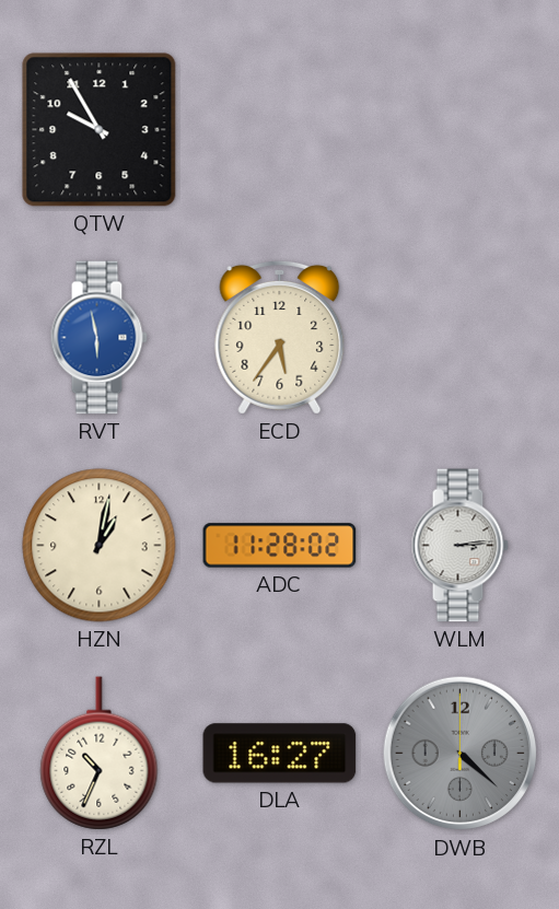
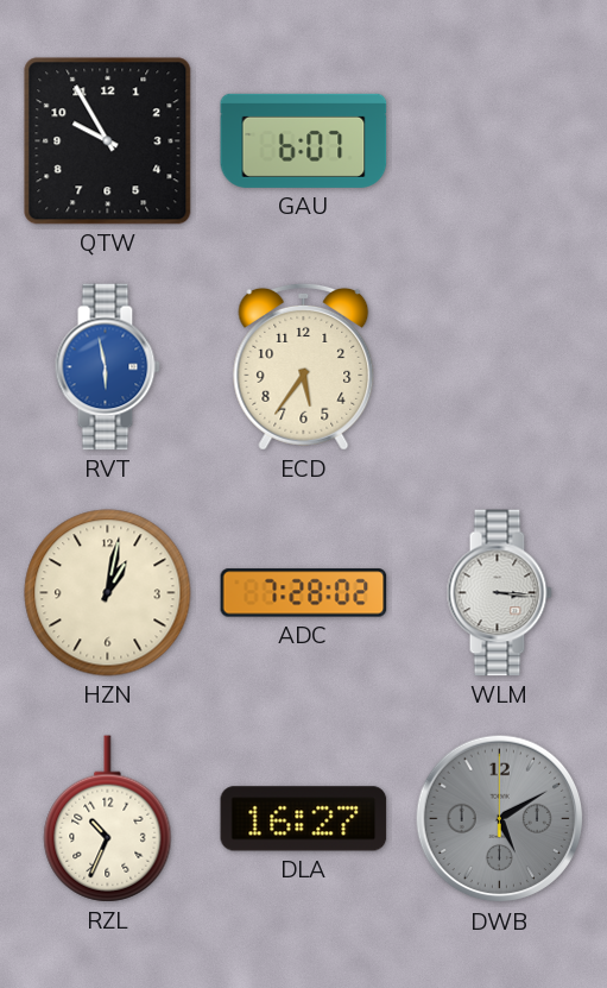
GAU: none -> 6:07
ADC: 11:28 -> 7:28
WLM: 3:14 -> 3:16
DWB: 4:22 -> 5:10
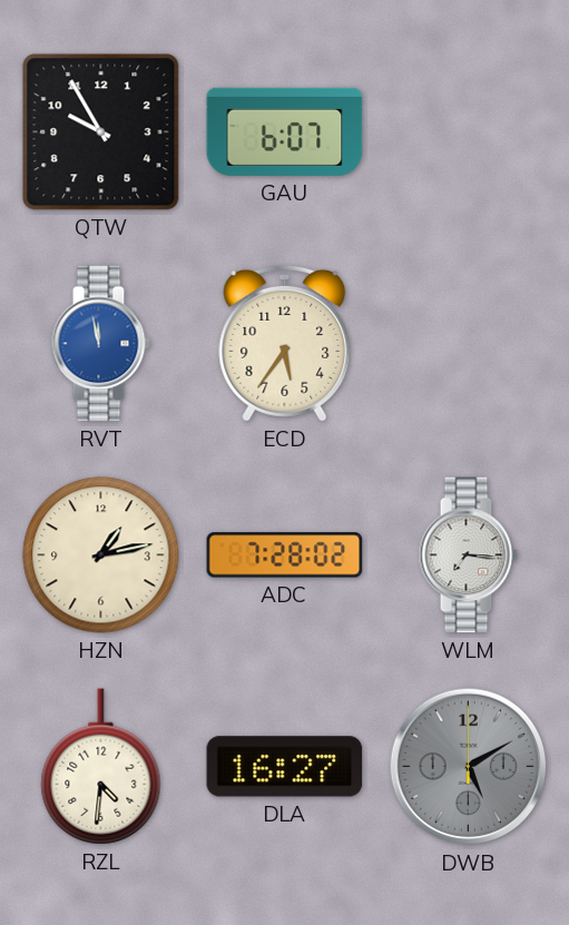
RVT: 5:58 -> 11:58
HZN: 1:02 -> 1:13
WLM: 3:16 -> 7:16
RZL: 10:34 -> 4:31
